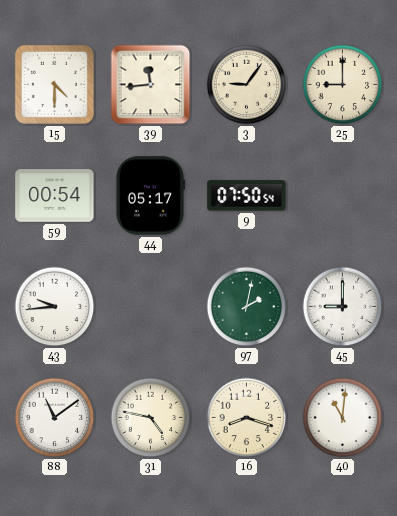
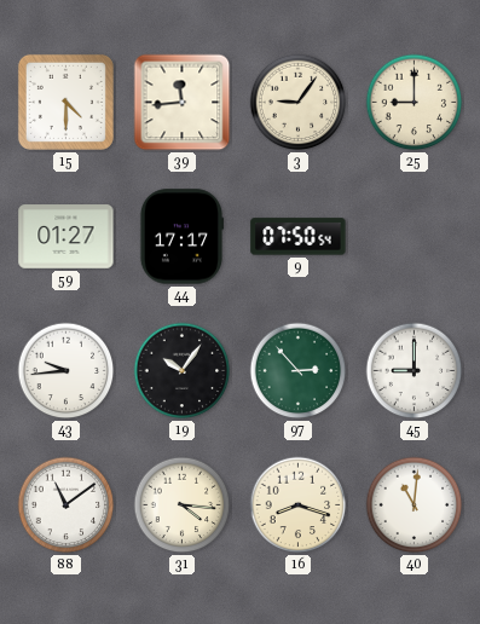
59: 00:54 -> 01:27
44: 05:17 -> 17:17
19: none -> 10:06
97: 2:02 -> 2:53
31: 4:47 -> 4:16
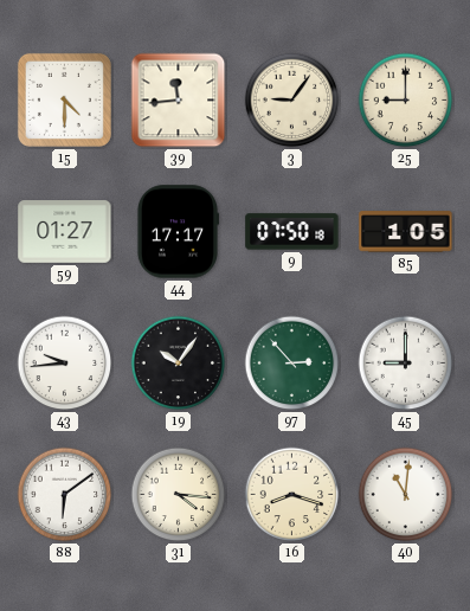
9: 07:50:54 -> 07:50:18
85: none -> 1:05
88: 11:09 -> 6:09
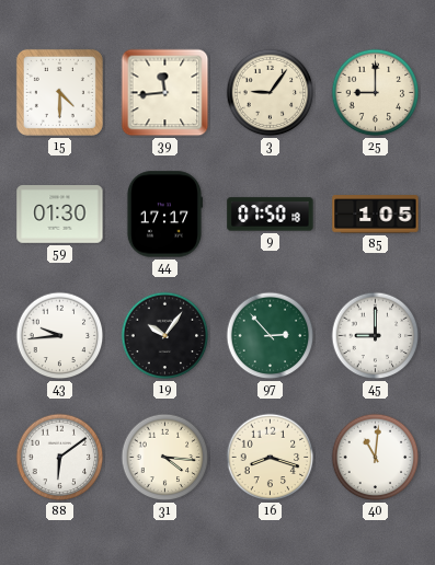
59: 01:27 -> 01:30
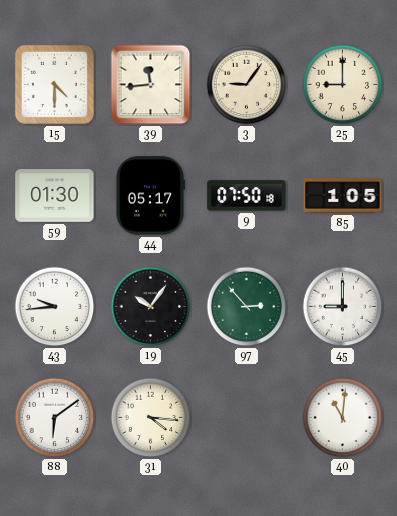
44: 17:17 -> 05:17
16: 8:18 -> none
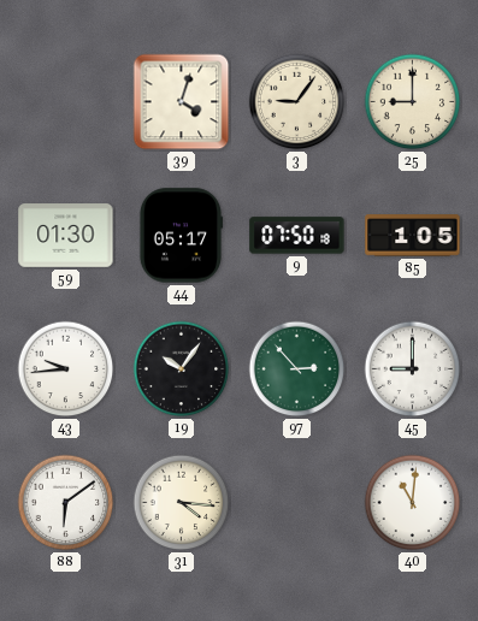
15: 4:30 -> none
39: 11:44 -> 4:03
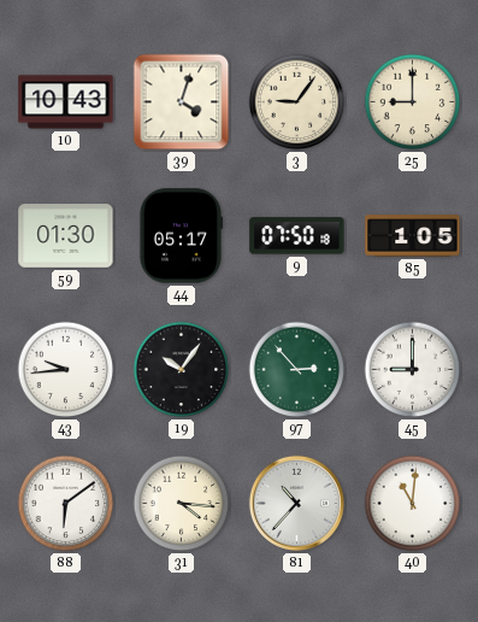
10: none -> 10:43
81: none -> 10:37
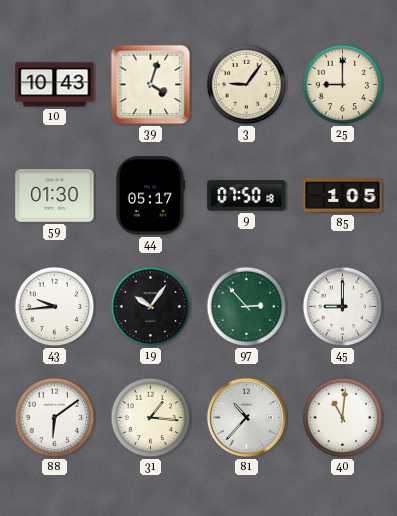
31: 4:16 -> 1:16
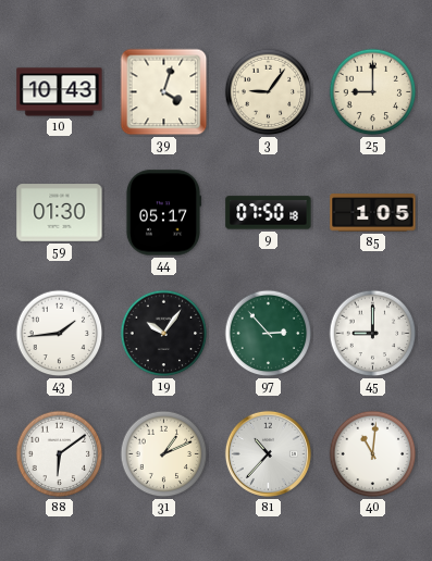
43: 9:44 -> 1:44
31: 1:16 -> 1:11
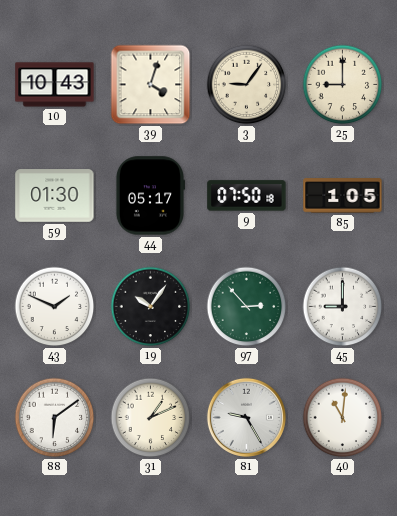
43: 1:44 -> 1:49
81: 10:37 -> 9:25
